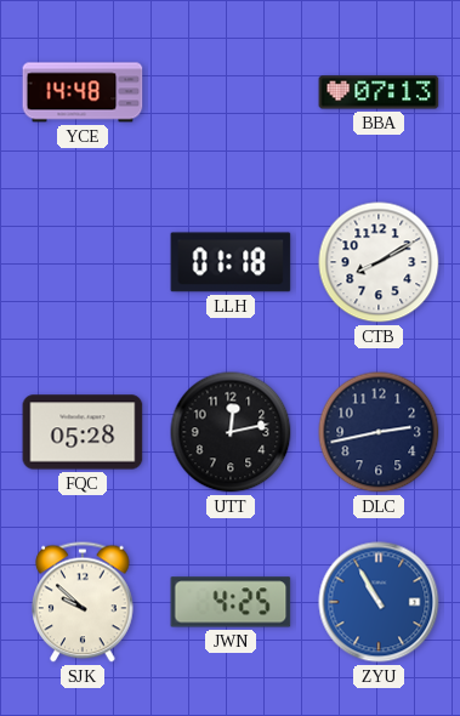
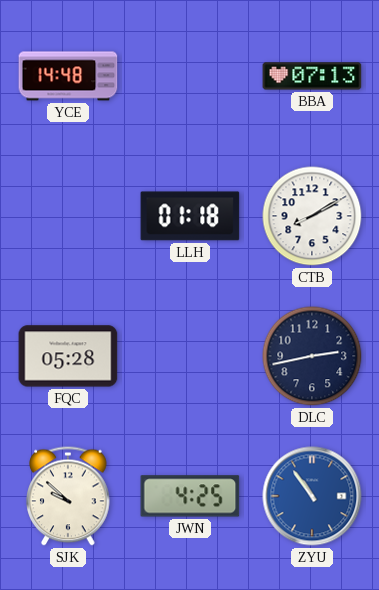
UTT: 12:13 -> none
ZYU: 10:55 -> 10:54
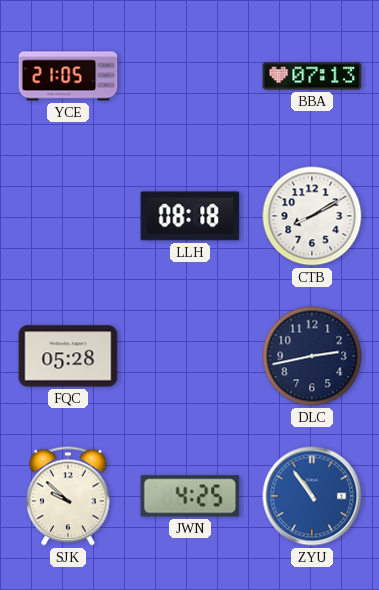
YCE: 14:48 -> 21:05
LLH: 01:18 -> 08:18
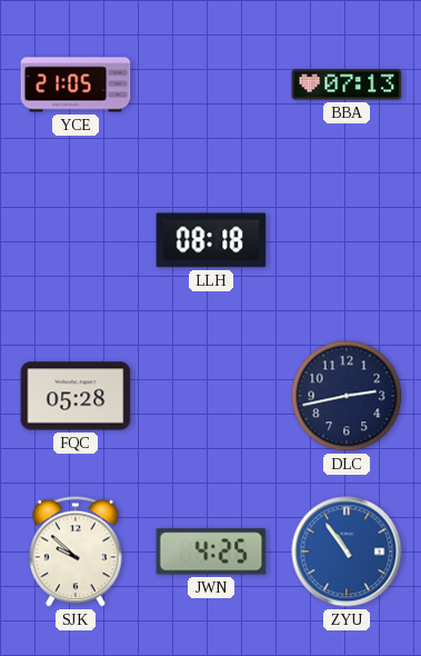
CTB: 8:10 -> none
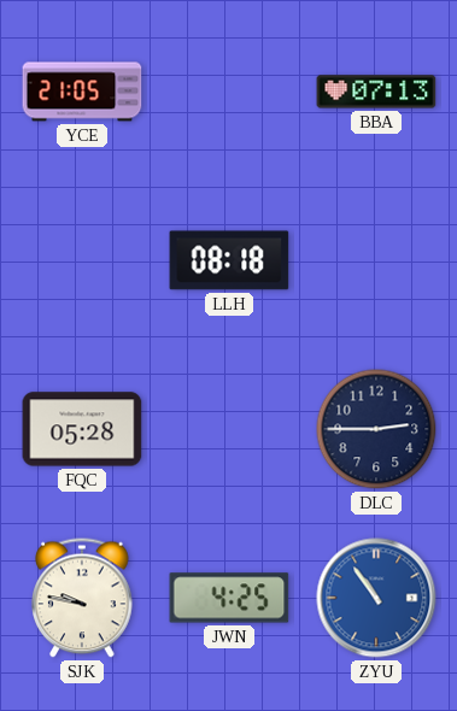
DLC: 2:43 -> 2:45
SJK: 9:52 -> 9:47
